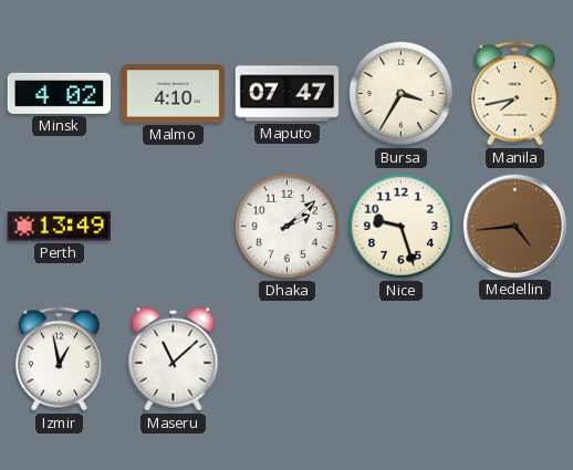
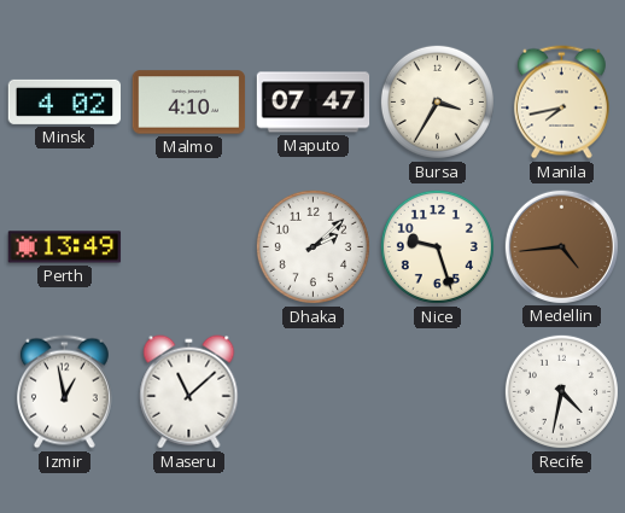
Recife: none -> 4:32
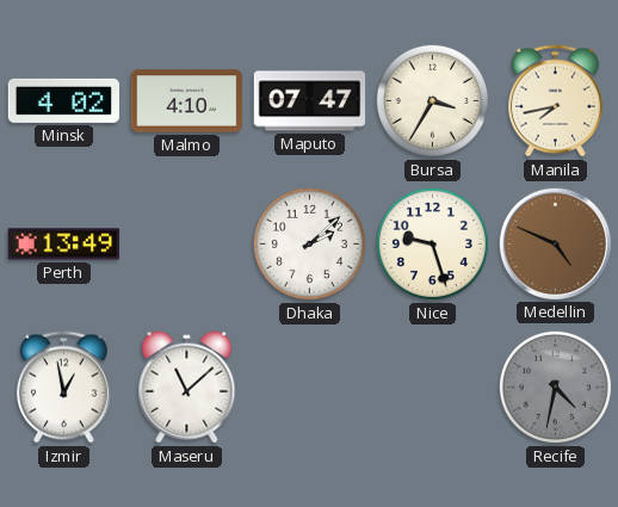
Medellin: 4:44 -> 4:49
Recife dial: white -> grey
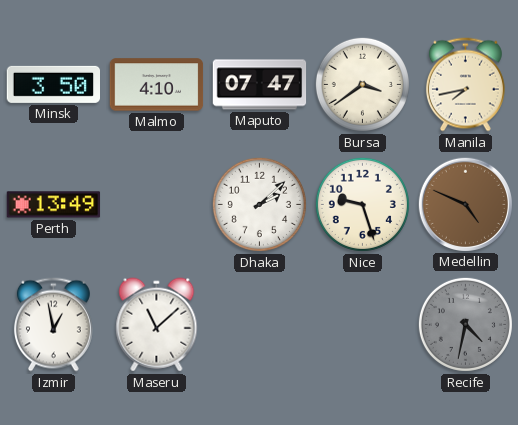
Minsk: 4:02 -> 3:50
Bursa: 3:35 -> 3:39
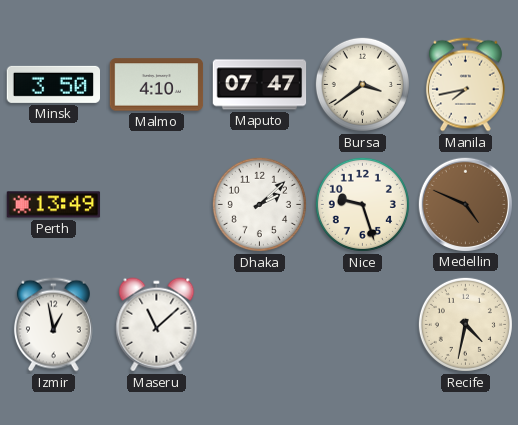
Recife dial: grey -> cream
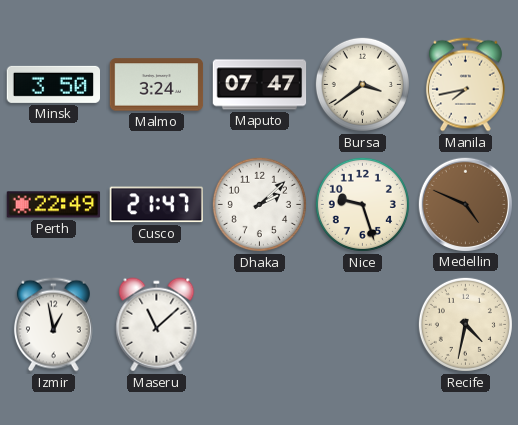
Malmo: 4:10 -> 3:24
Perth: 13:49 -> 22:49
Cusco: none -> 21:47
